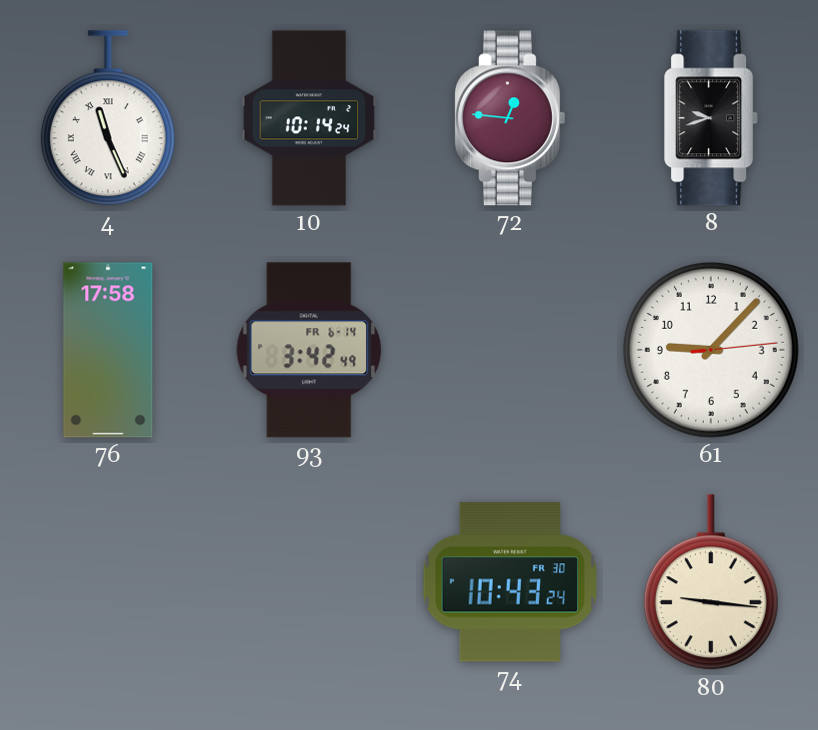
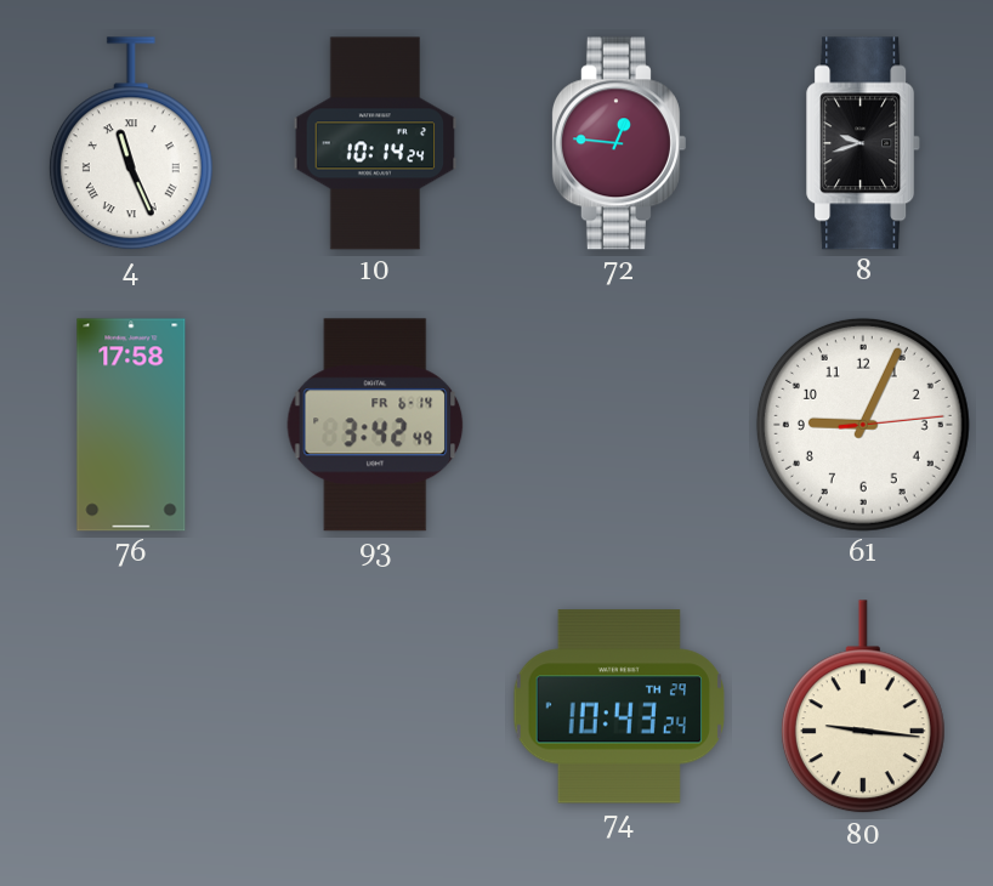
61: 9:07 -> 9:04
74 date: FR 30 -> TH 29
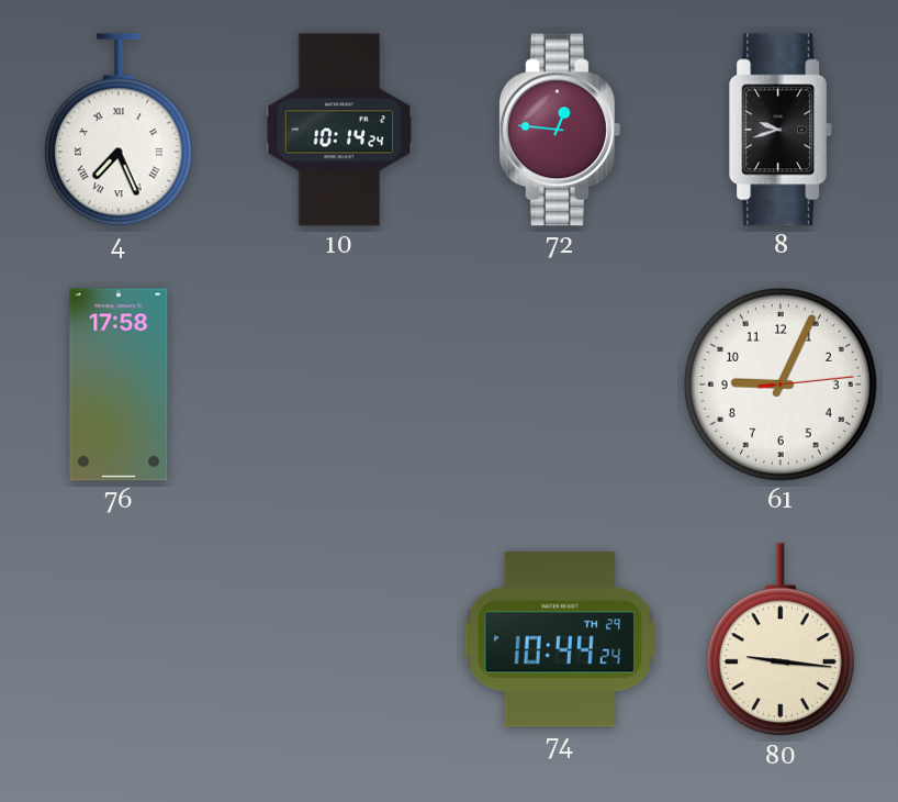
4: 11:26 -> 7:26
93: 3:42 -> none
74: 10:43 -> 10:44
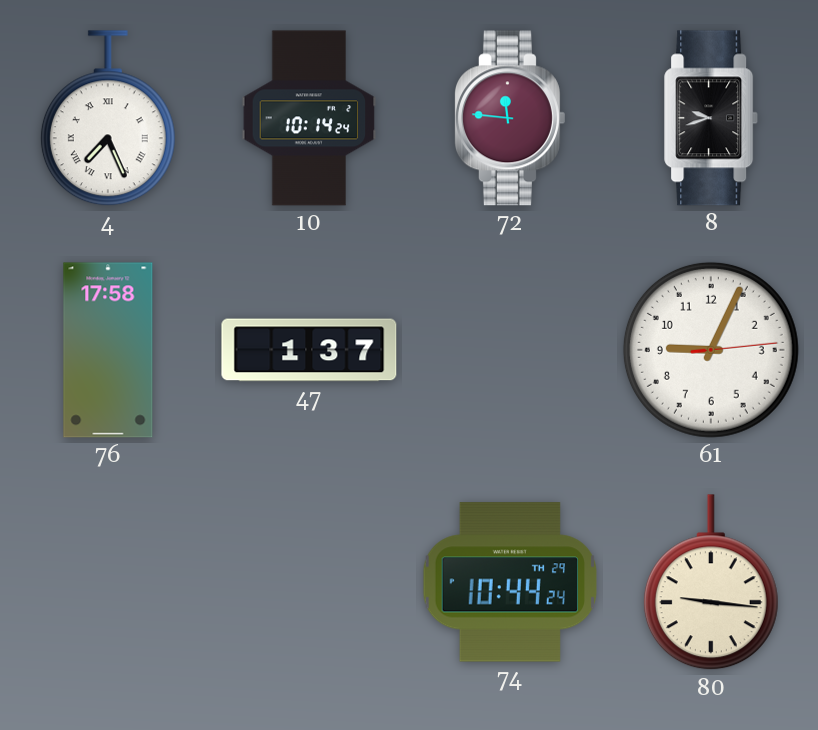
72: 12:46 -> 11:46
47: none -> 1:37
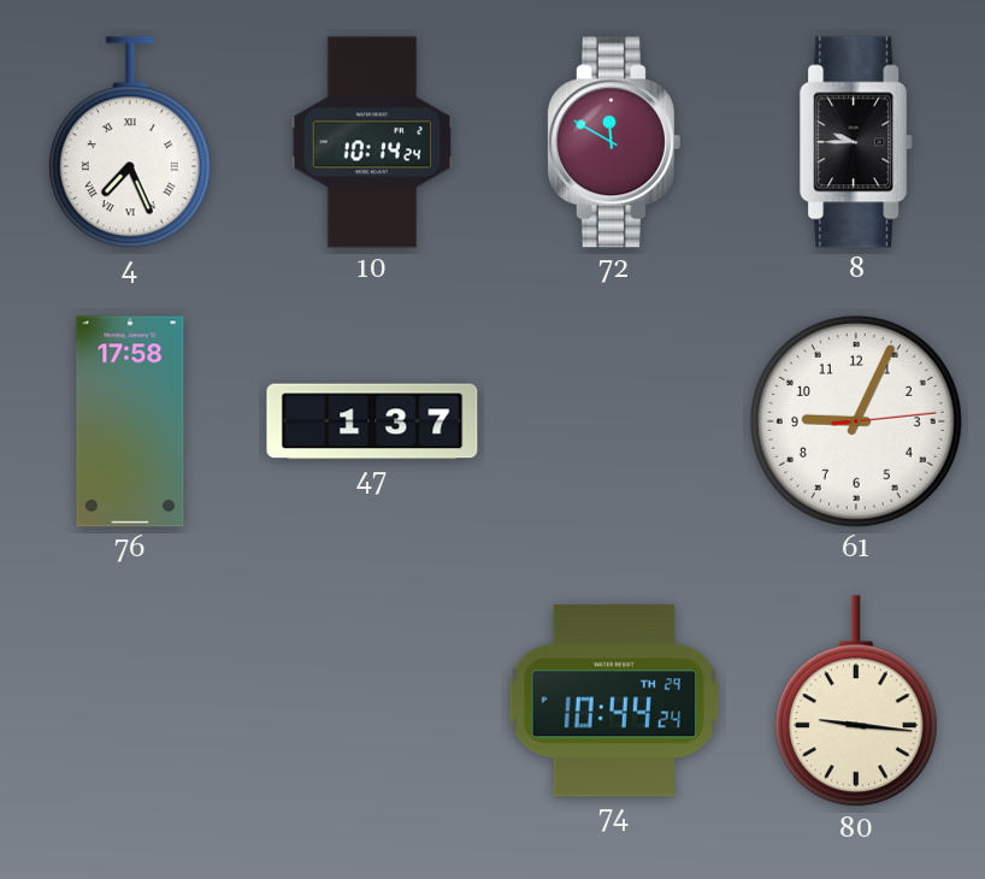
72: 11:46 -> 11:50
8: 9:42 -> 9:45
